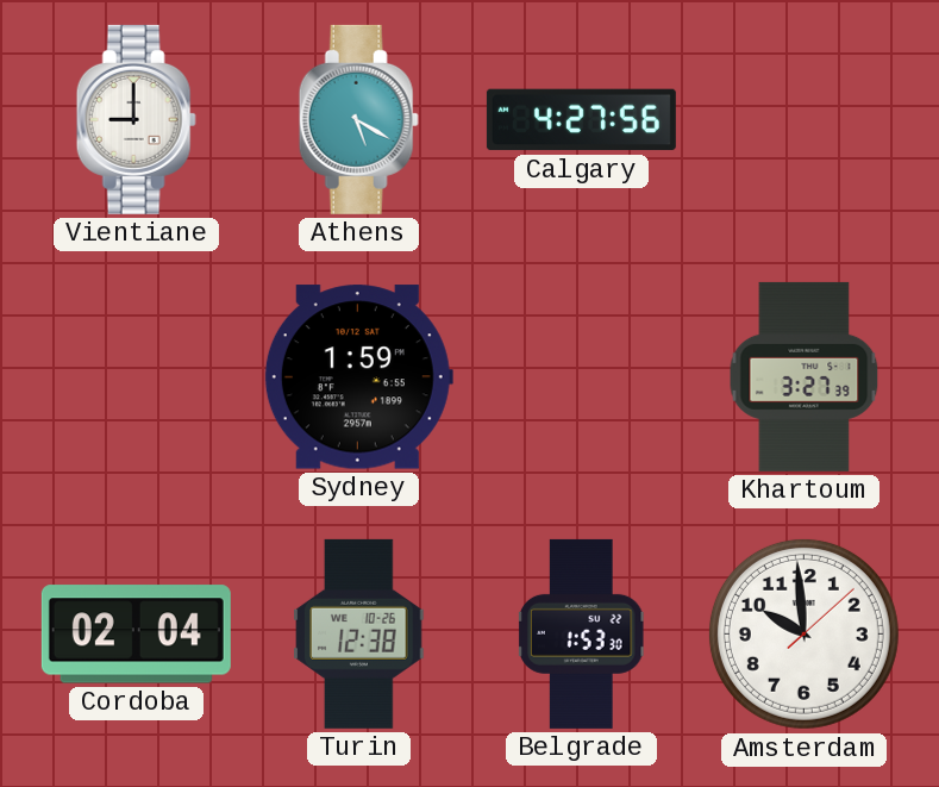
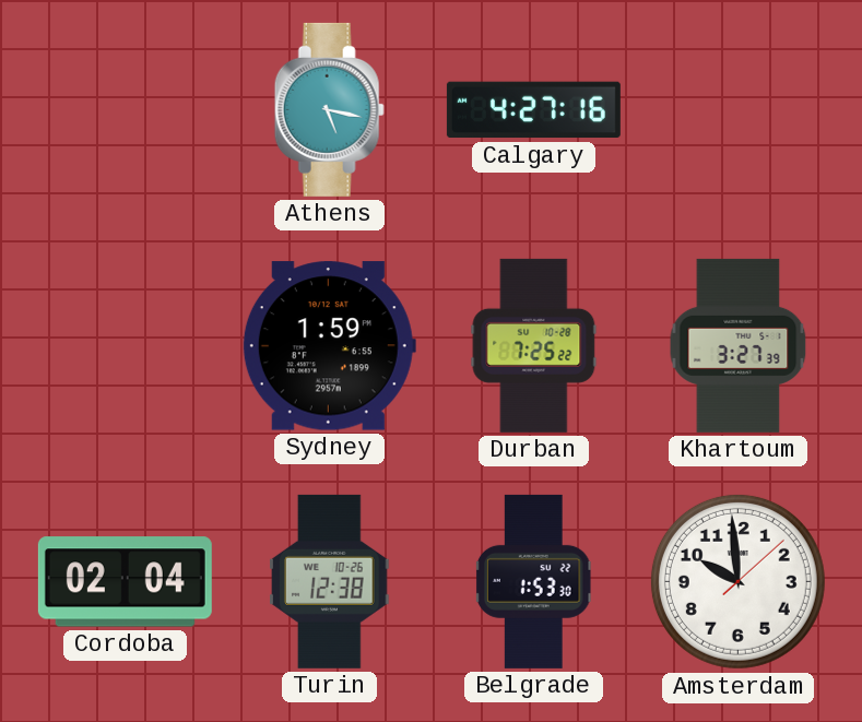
Vientiane: 9:00 -> none
Athens: 5:20 -> 5:17
Calgary: 4:27:56 -> 4:27:16
Durban: none -> 7:25
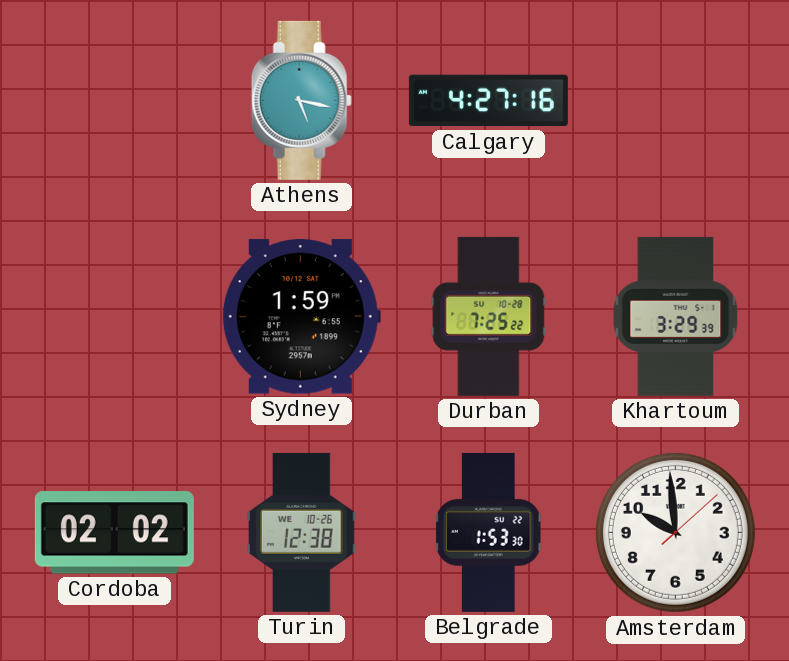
Khartoum: 3:27 -> 3:29
Cordoba: 02:04 -> 02:02
